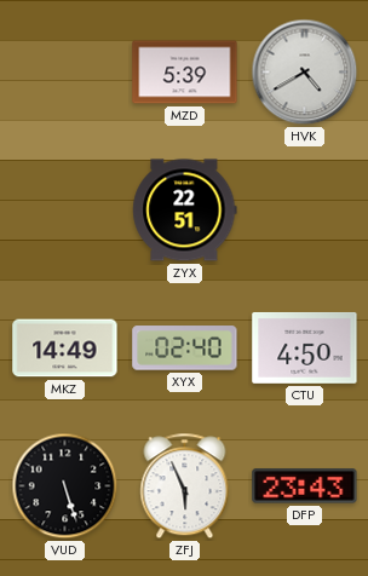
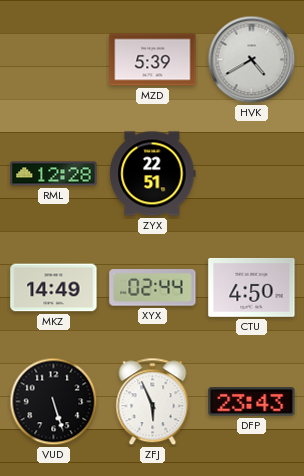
RML: none -> 12:28
XYX: 02:40 -> 02:44
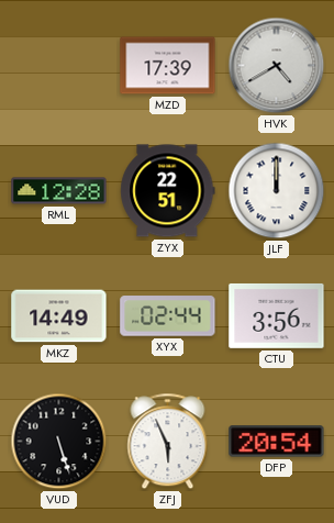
MZD: 5:39 -> 17:39
JLF: none -> 12:00
CTU: 4:50 -> 3:56
DFP: 23:43 -> 20:54
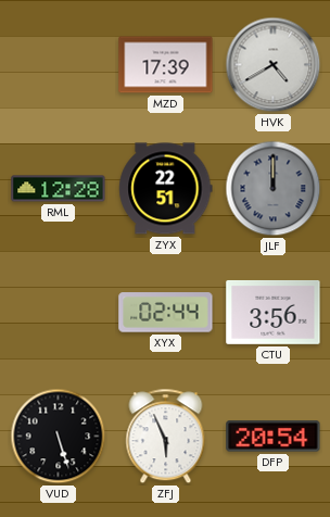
JLF dial: white -> grey
MKZ: 14:49 -> none
